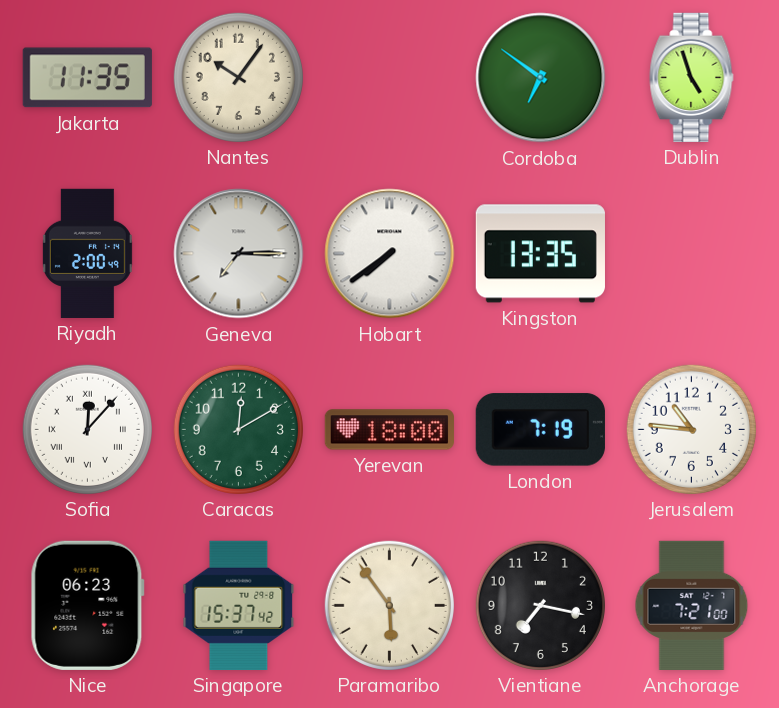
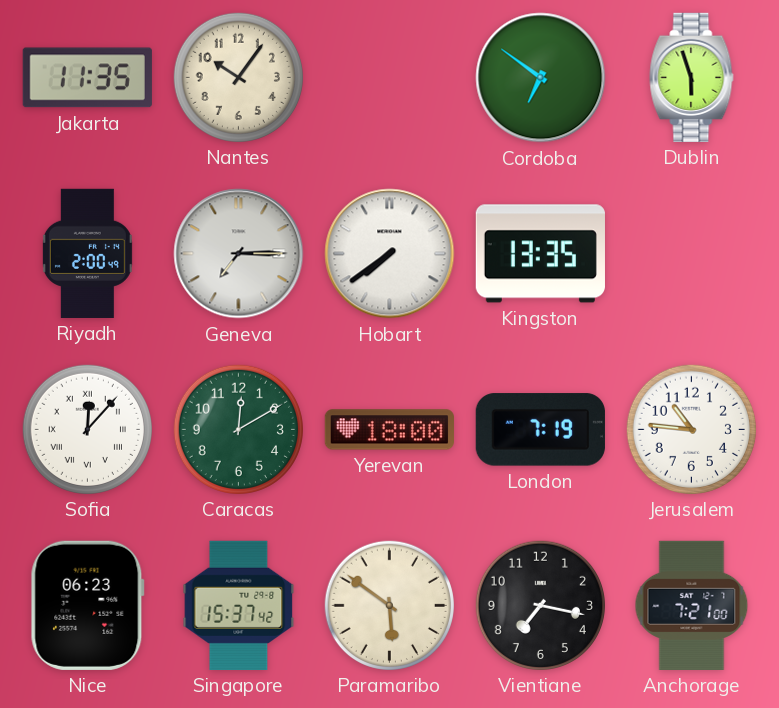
Dublin: 4:57 -> 5:57
Paramaribo: 5:54 -> 5:51
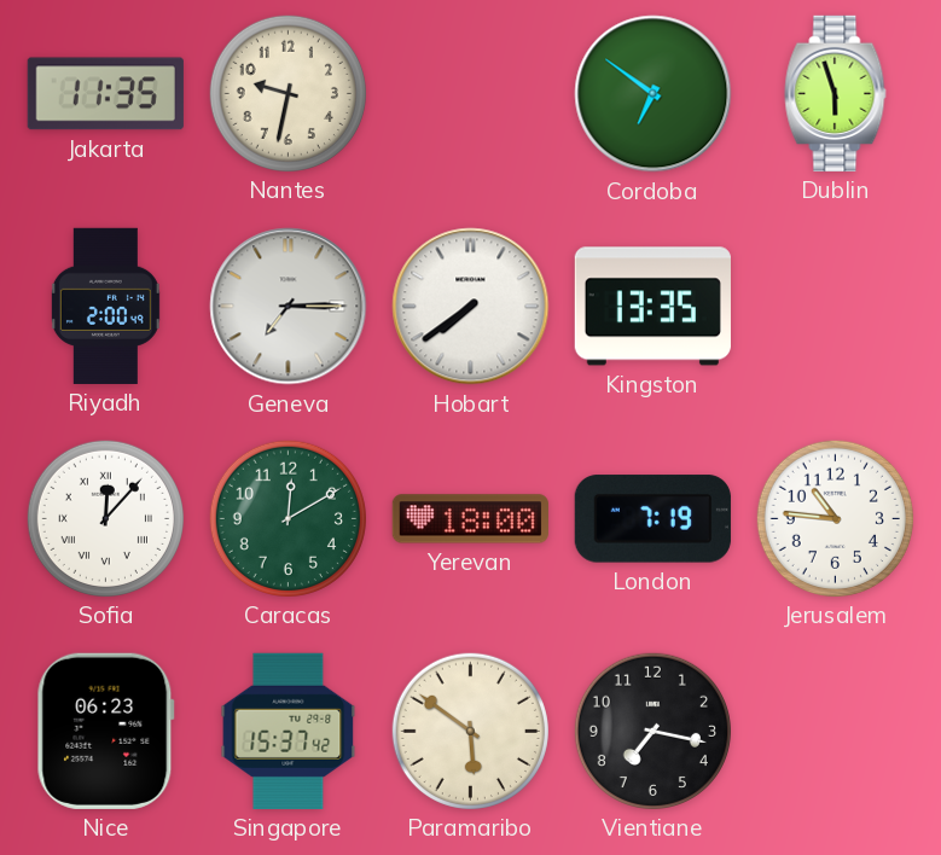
Nantes: 10:06 -> 9:32
Anchorage: 7:21 -> none
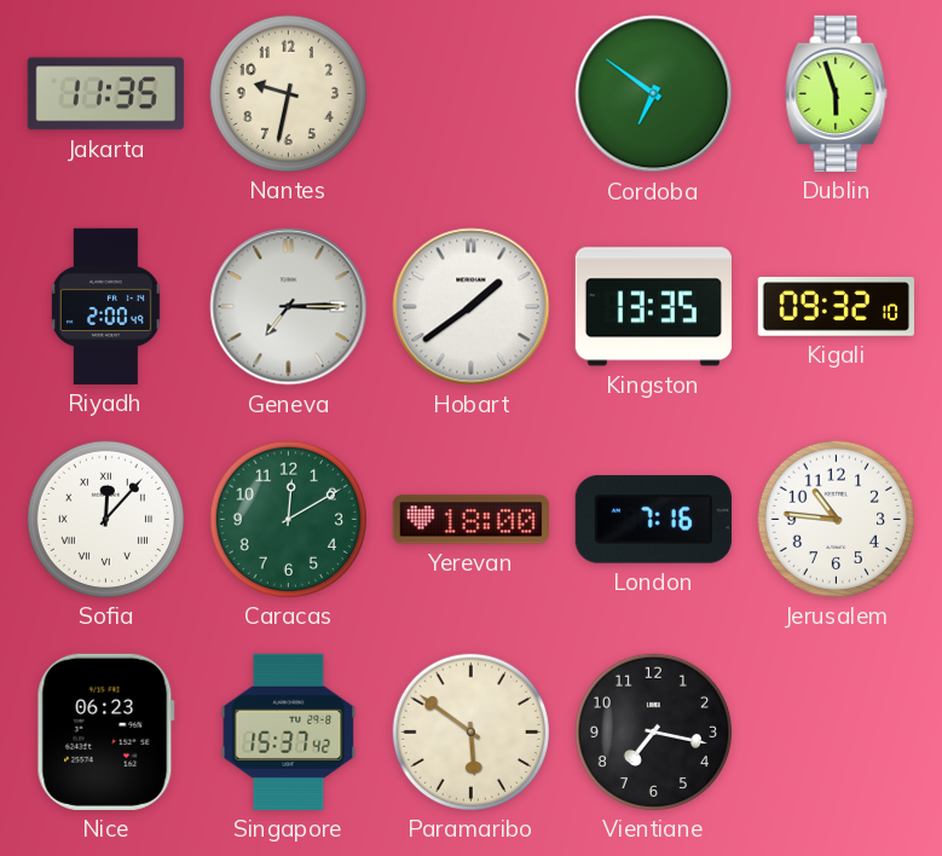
Hobart: 7:39 -> 1:39
Kigali: none -> 09:32
London: 7:19 -> 7:16
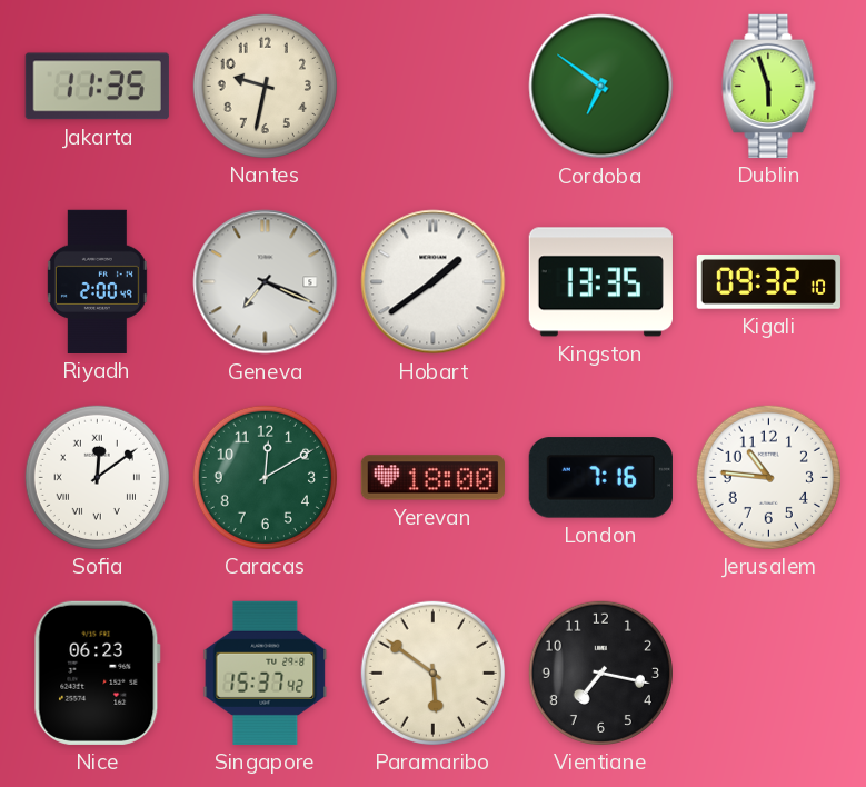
Geneva: 7:15 -> 7:19
Sofia: 12:07 -> 12:09
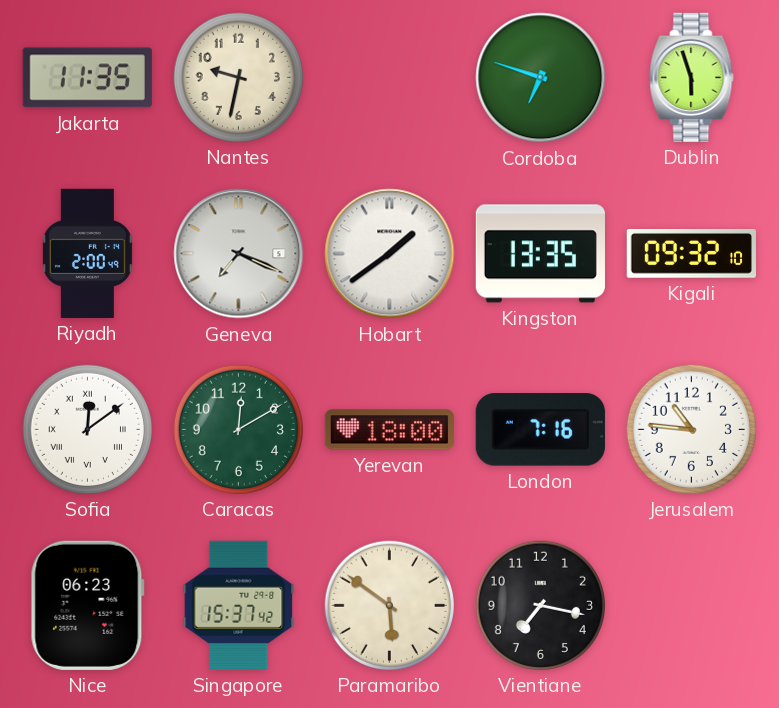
Cordoba: 6:51 -> 6:48
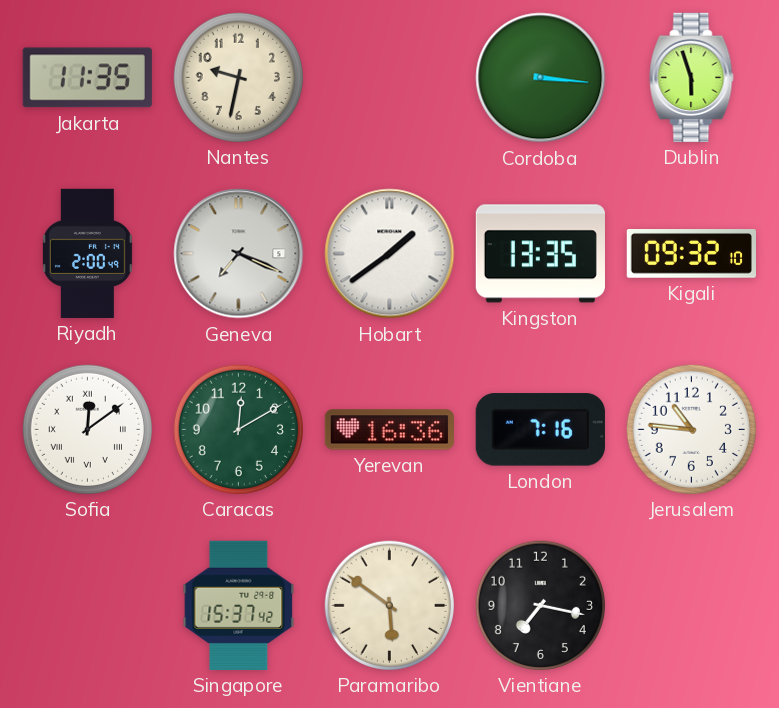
Cordoba: 6:48 -> 3:16
Yerevan: 18:00 -> 16:36
Nice: 06:23 -> none
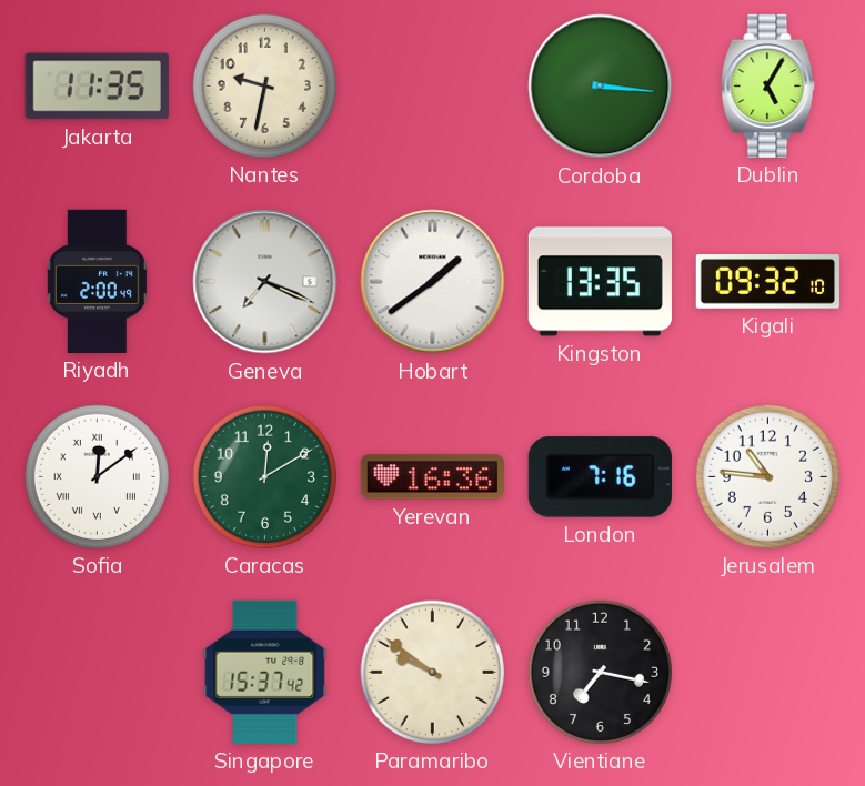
Dublin: 5:57 -> 5:05
Paramaribo: 5:51 -> 9:51
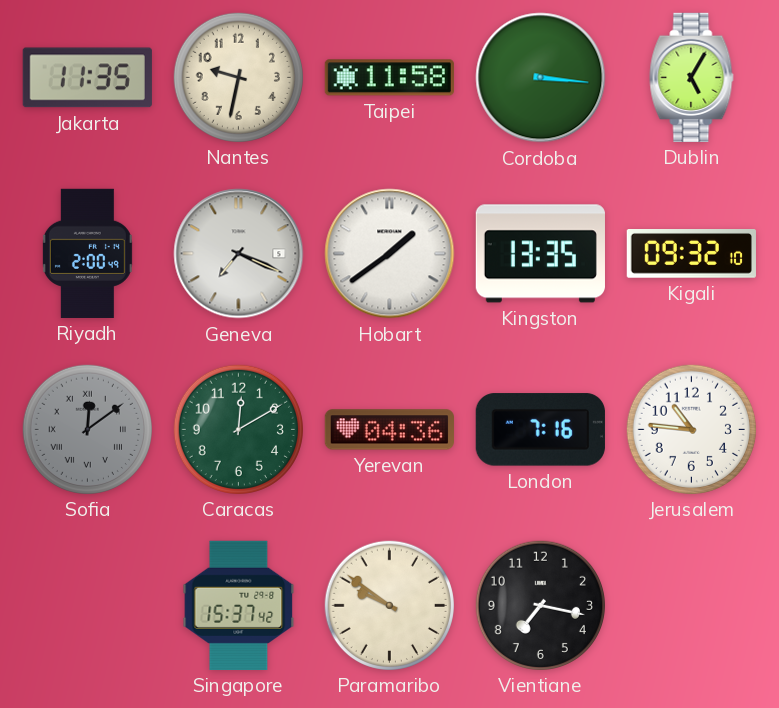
Taipei: none -> 11:58
Sofia dial: white -> grey
Yerevan: 16:36 -> 04:36
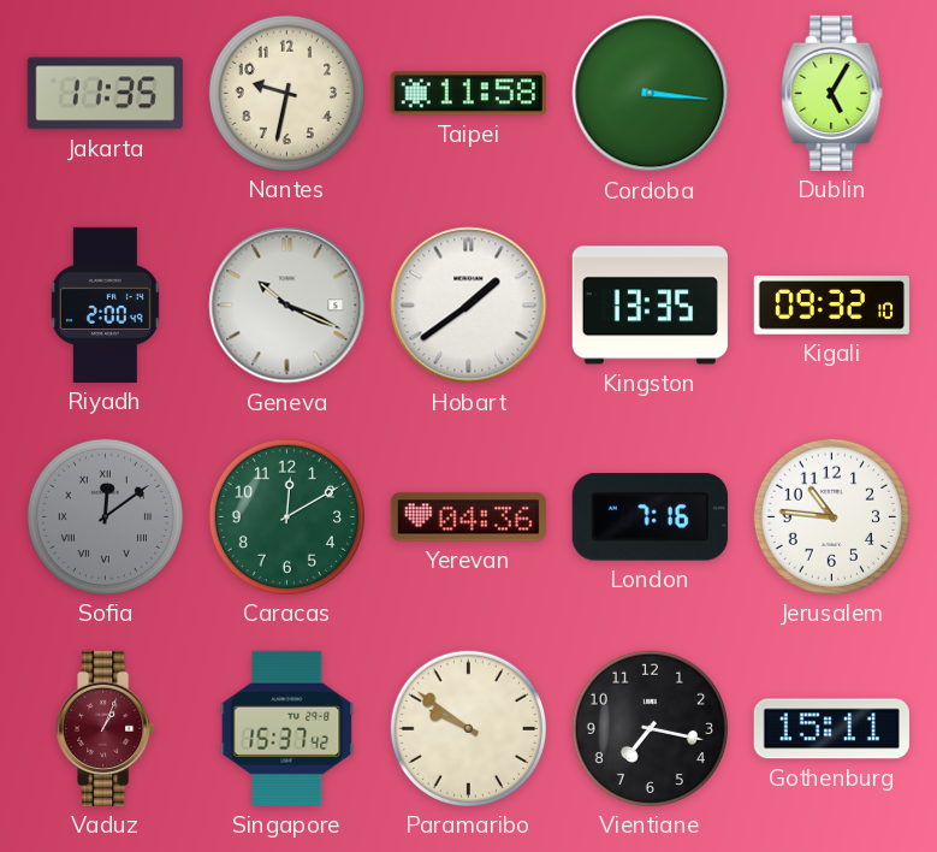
Geneva: 7:19 -> 10:19
Vaduz: none -> 1:04
Gothenburg: none -> 15:11
